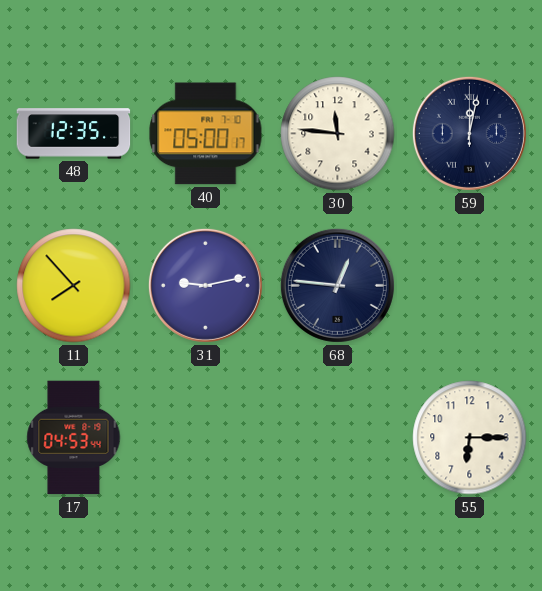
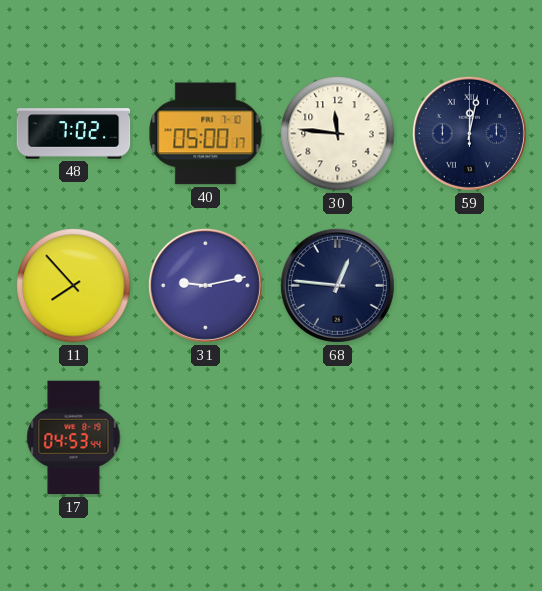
48: 12:35 -> 7:02
55: 6:15 -> none
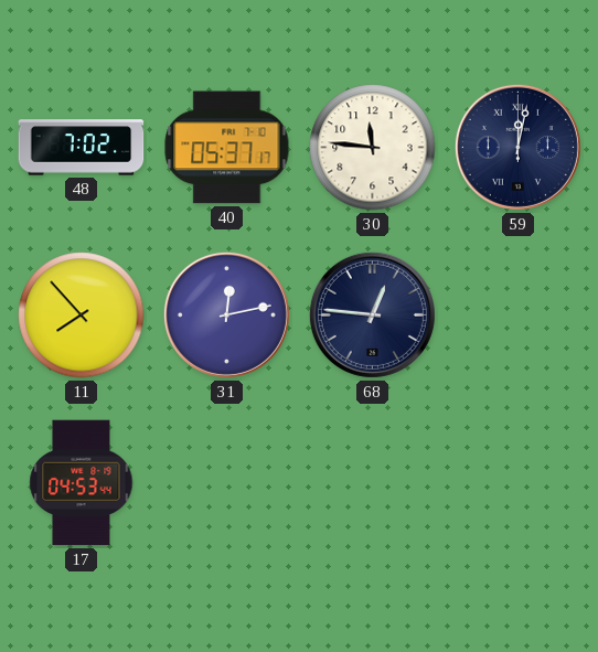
40: 05:00 -> 05:37
31: 9:13 -> 12:13
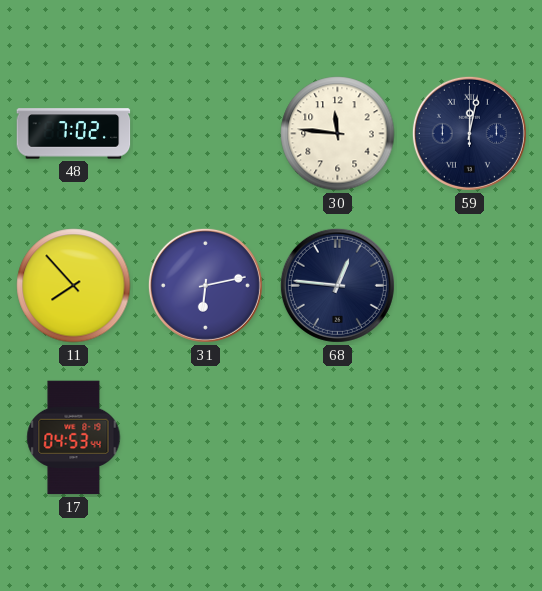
40: 05:37 -> none
31: 12:13 -> 6:13
